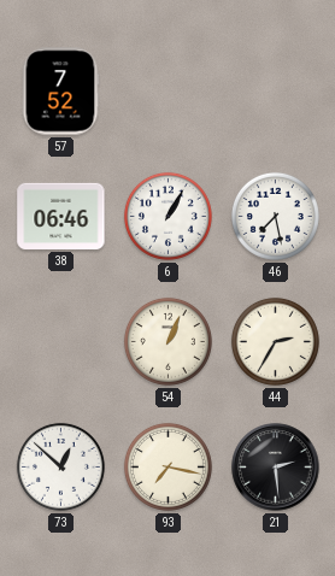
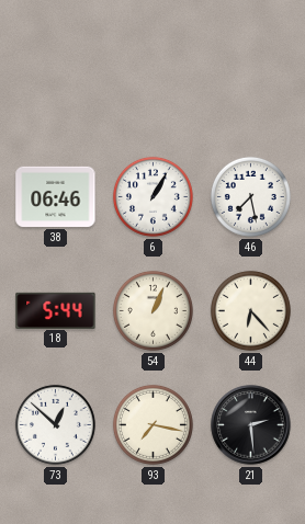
57: 7:52 -> none
18: none -> 5:44
44: 2:35 -> 6:23
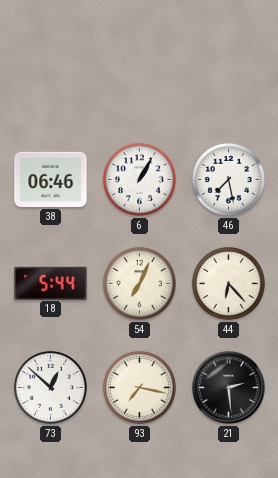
54: 1:04 -> 7:04
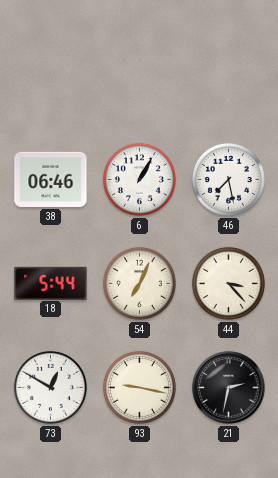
44: 6:23 -> 3:23
73: 12:52 -> 12:50
93: 7:17 -> 9:17
21: 2:29 -> 2:32
